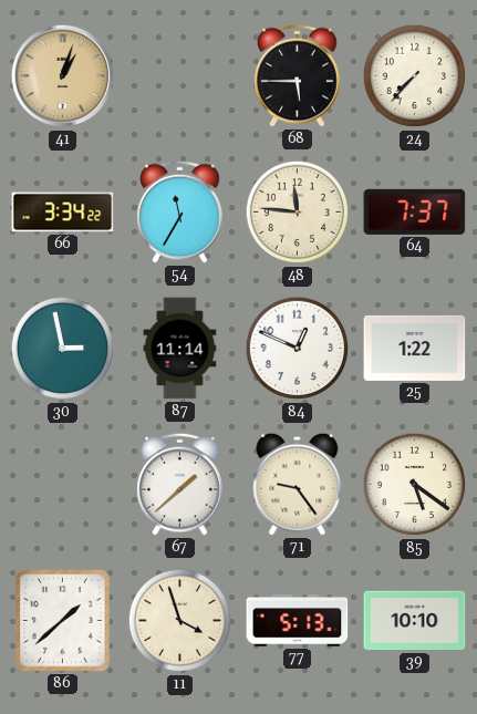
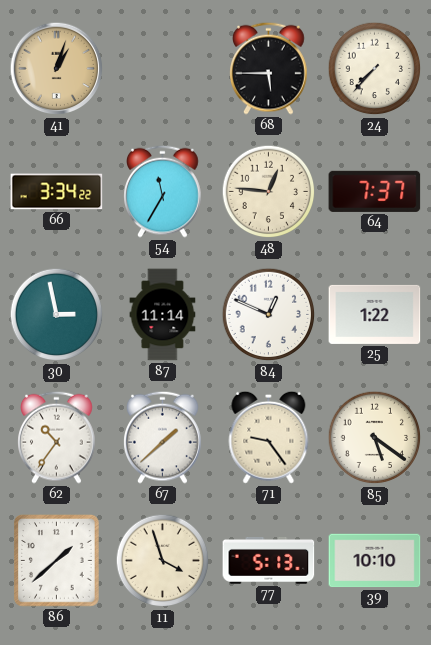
48: 11:46 -> 12:46
62: none -> 10:36
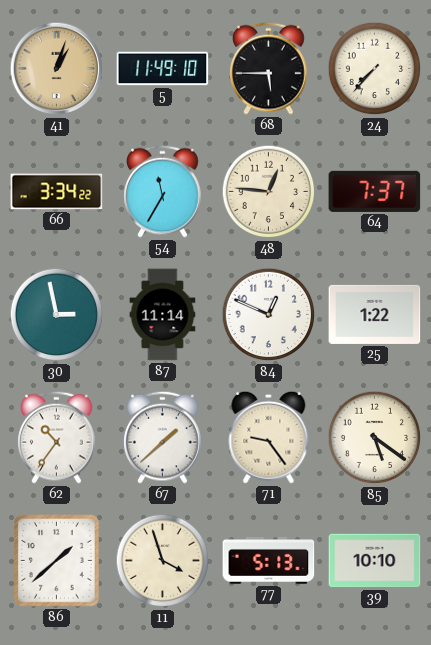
5: none -> 11:49
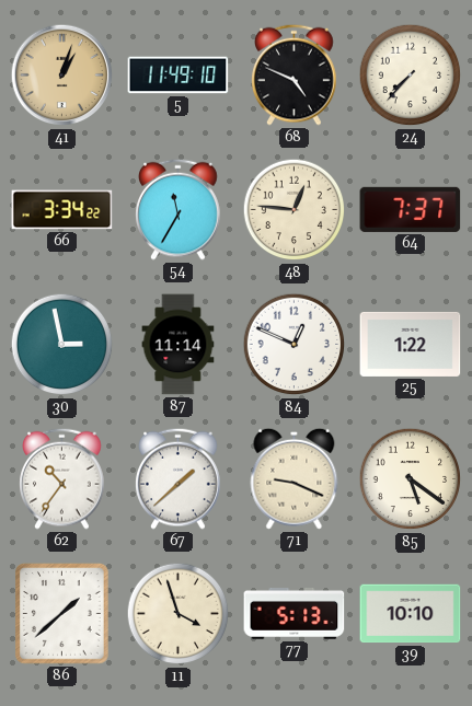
68: 5:45 -> 4:49
71: 9:24 -> 9:19
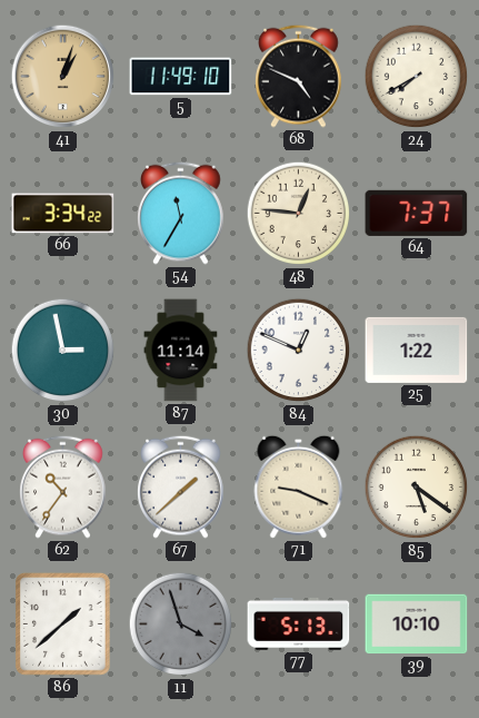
24: 7:37 -> 7:40
11 dial: cream -> grey
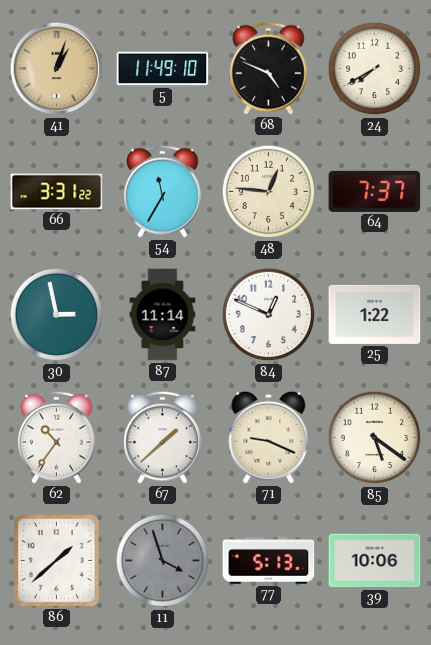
66: 3:34 -> 3:31
39: 10:10 -> 10:06
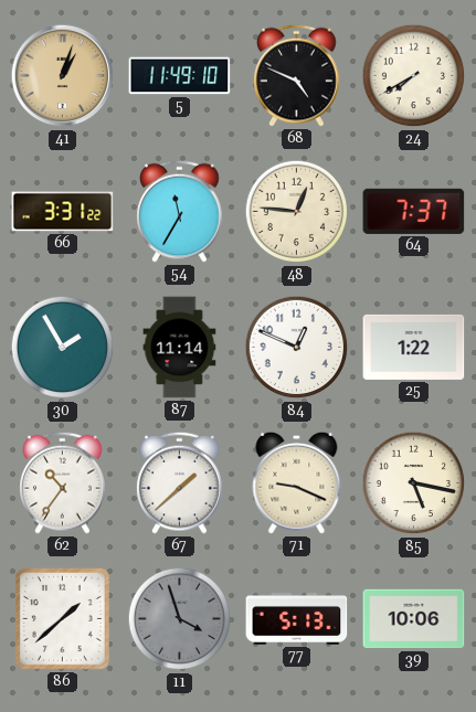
30: 2:58 -> 1:55
85: 5:21 -> 5:17
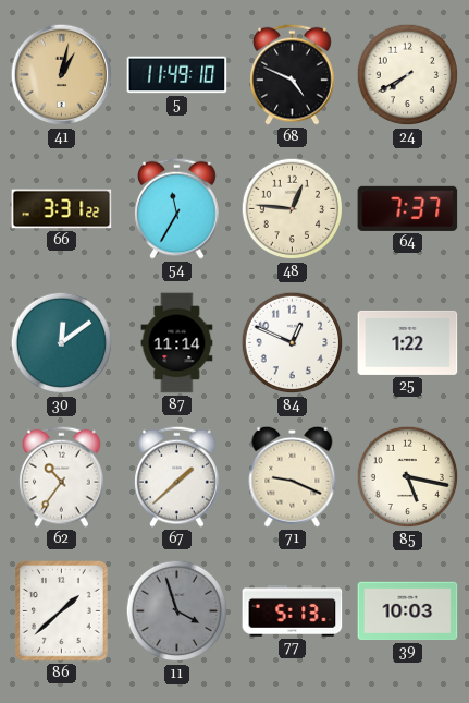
41: 1:03 -> 1:02
30: 1:55 -> 12:09
39: 10:06 -> 10:03
